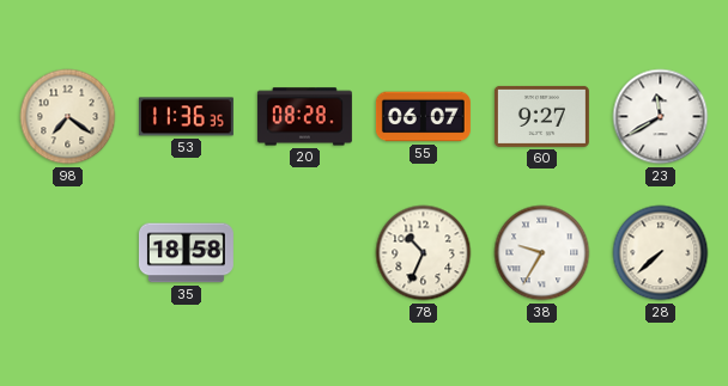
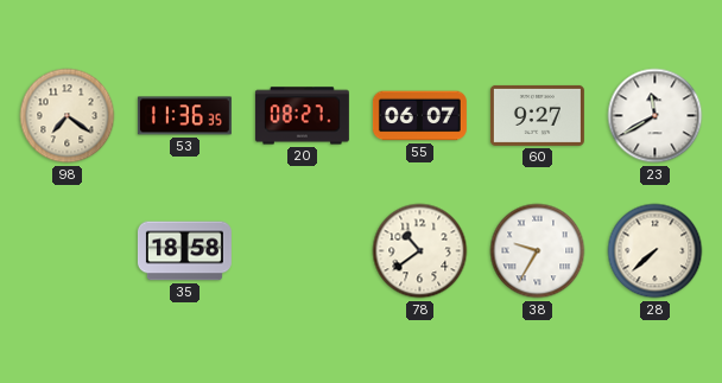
20: 08:28 -> 08:27
78: 10:34 -> 10:39
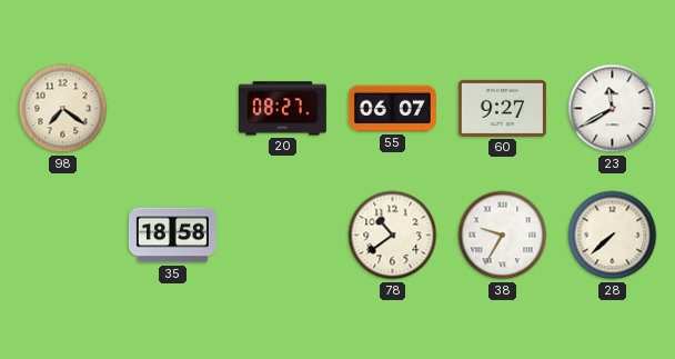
53: 11:36 -> none
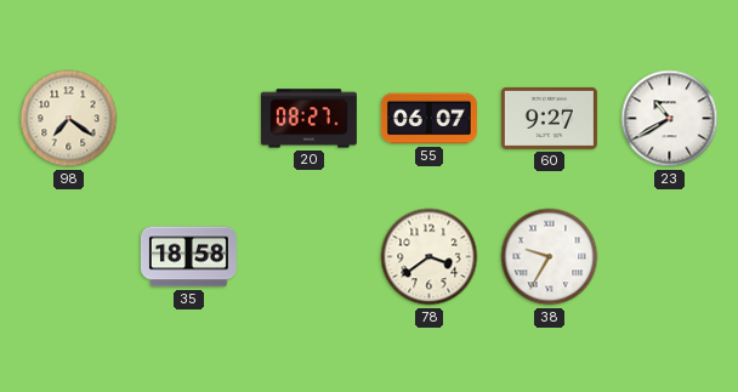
23: 11:40 -> 10:40
78: 10:39 -> 3:39
28: 7:38 -> none
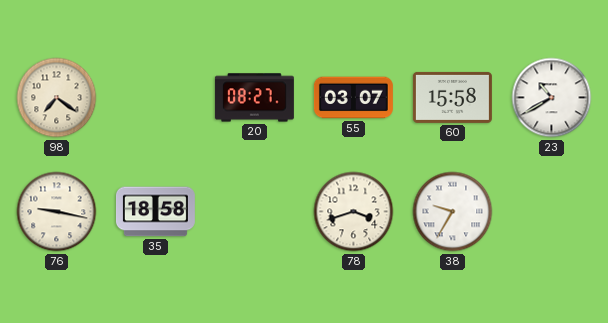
55: 06:07 -> 03:07
60: 9:27 -> 15:58
76: none -> 9:17
78: 3:39 -> 3:42
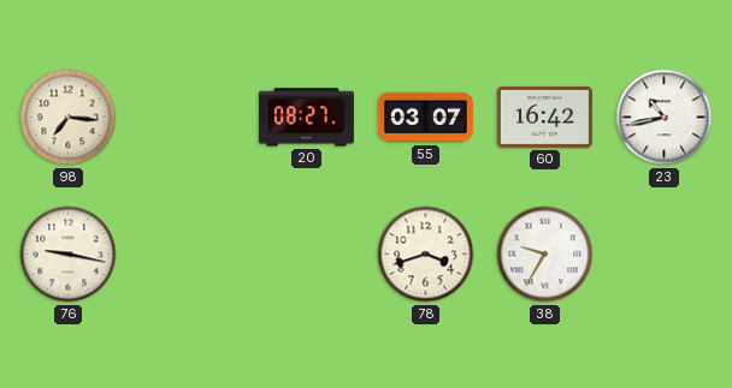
98: 7:21 -> 7:16
60: 15:58 -> 16:42
23: 10:40 -> 10:43
35: 18:58 -> none
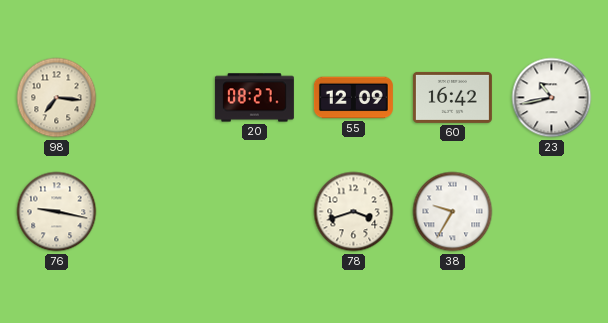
55: 03:07 -> 12:09
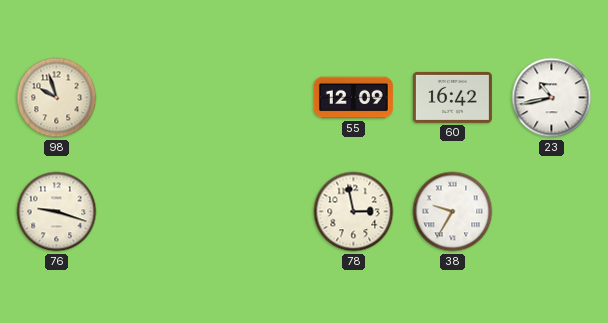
98: 7:16 -> 9:57
20: 08:27 -> none
76: 9:17 -> 9:18
78: 3:42 -> 2:58
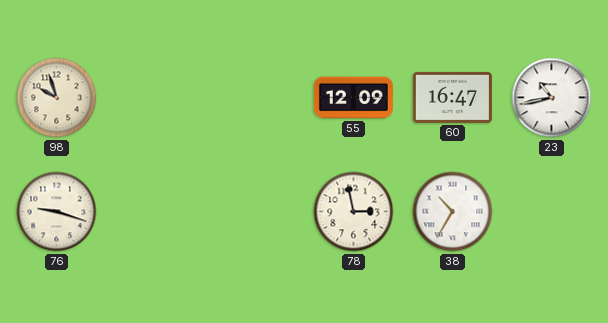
60: 16:42 -> 16:47
38: 9:35 -> 10:35
